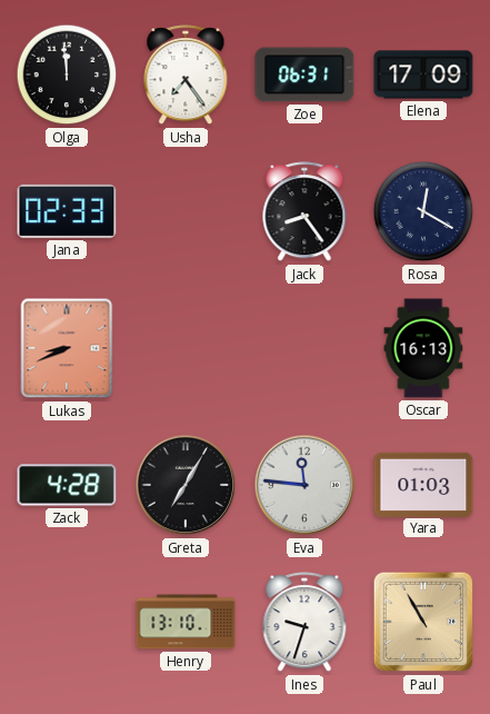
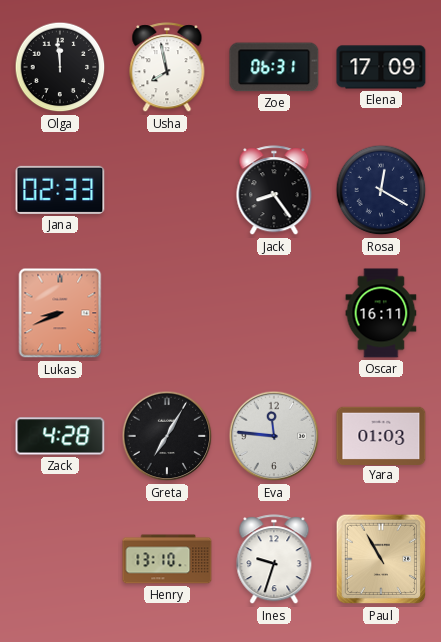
Usha: 7:24 -> 7:58
Oscar: 16:13 -> 16:11
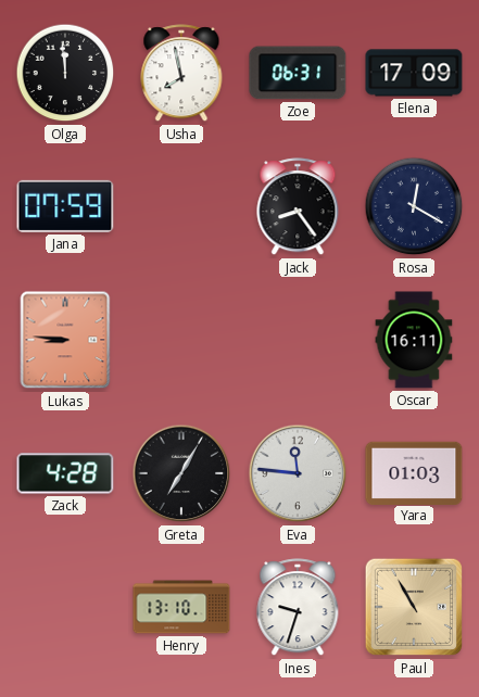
Jana: 02:33 -> 07:59
Lukas: 8:41 -> 8:46
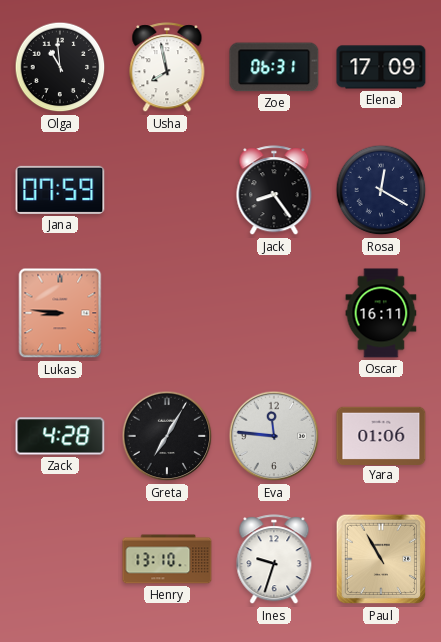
Olga: 11:59 -> 10:59
Yara: 01:03 -> 01:06
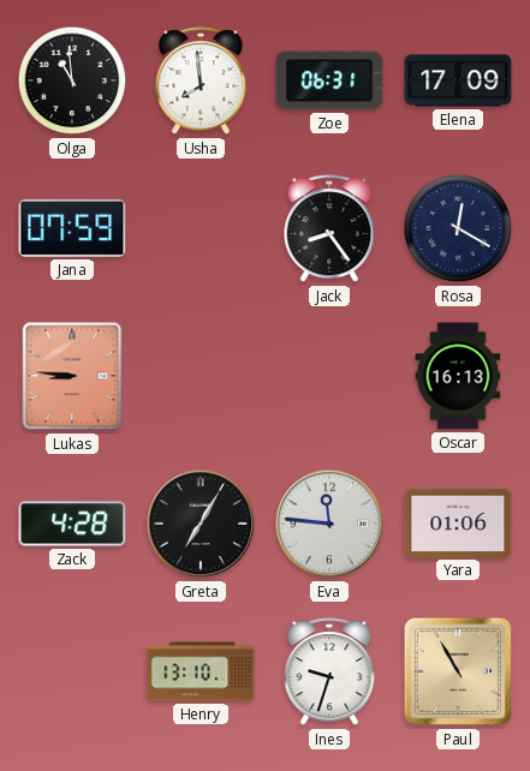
Usha: 7:58 -> 7:59
Oscar: 16:11 -> 16:13
